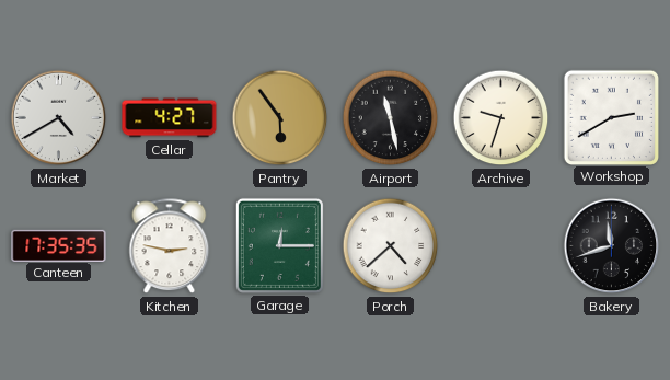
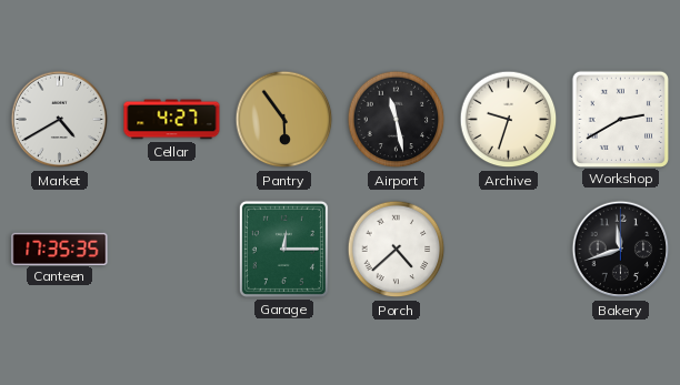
Kitchen: 2:47 -> none
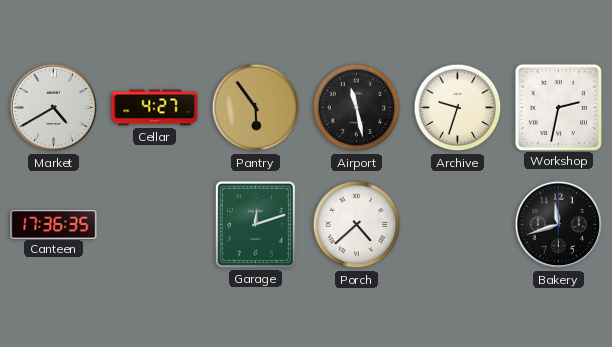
Workshop: 2:40 -> 2:32
Canteen: 17:35 -> 17:36
Garage: 12:15 -> 12:12
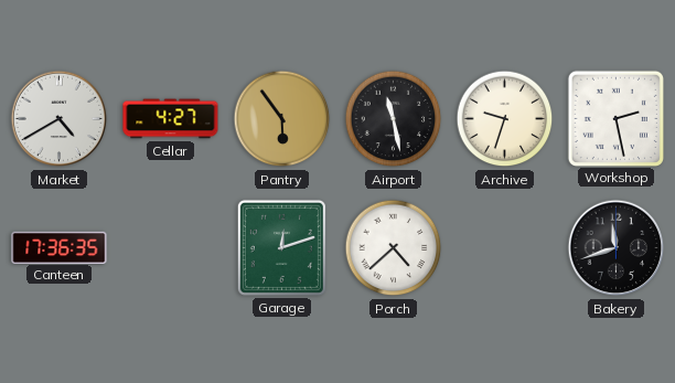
Workshop: 2:32 -> 2:28
